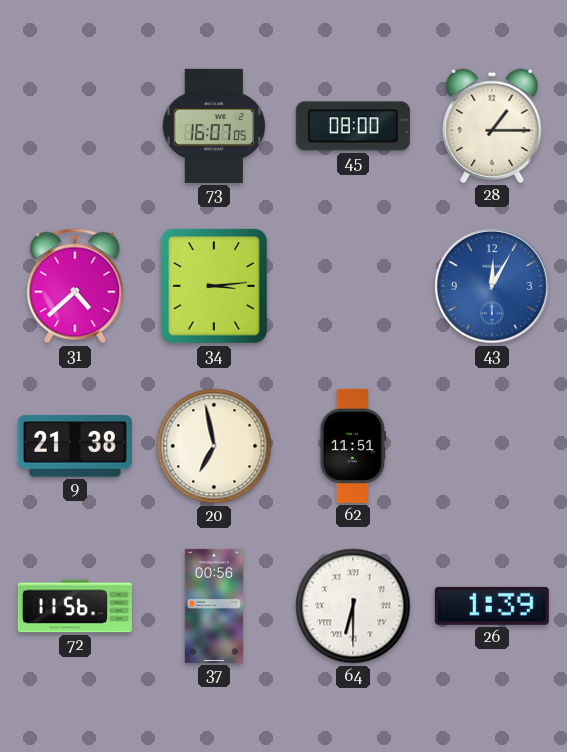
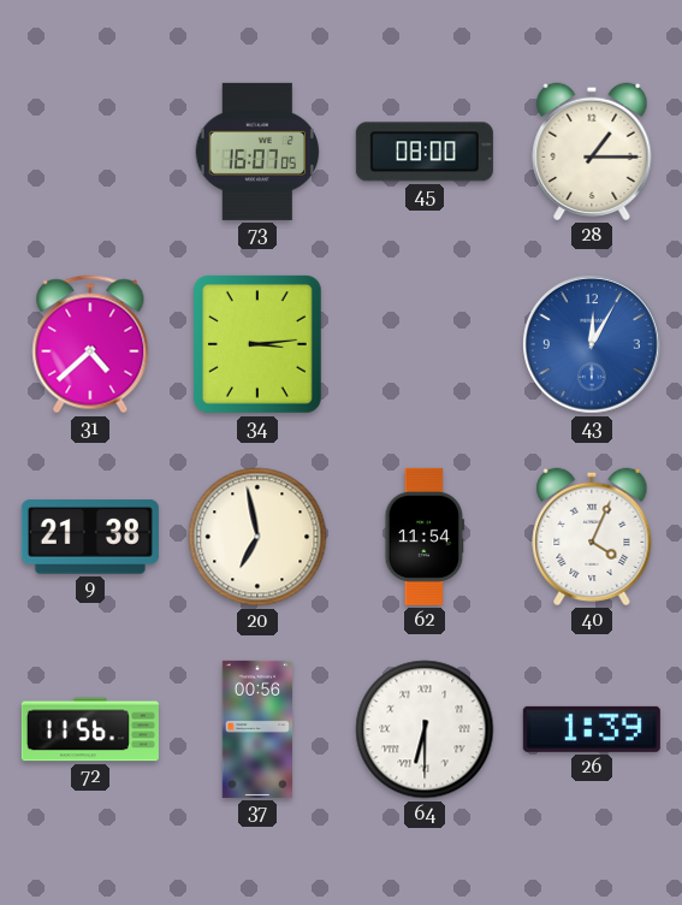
62: 11:51 -> 11:54
40: none -> 4:04
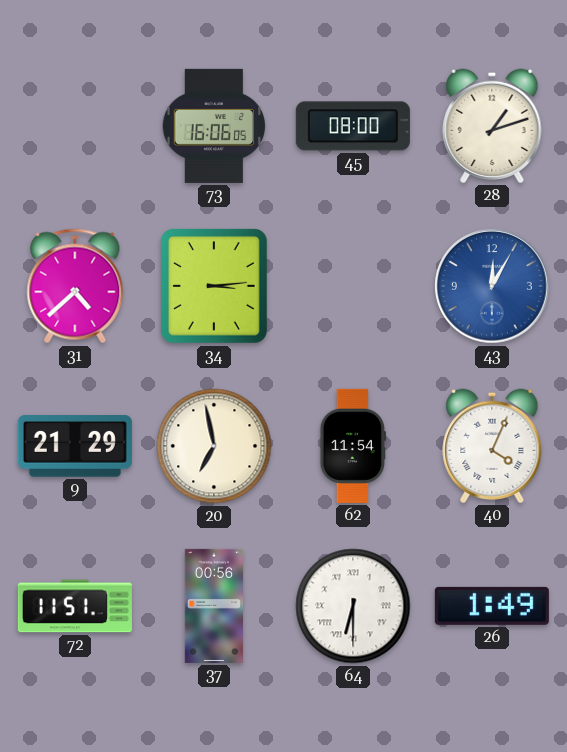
73: 16:07 -> 16:06
28: 1:15 -> 1:12
9: 21:38 -> 21:29
72: 11:56 -> 11:51
26: 1:39 -> 1:49
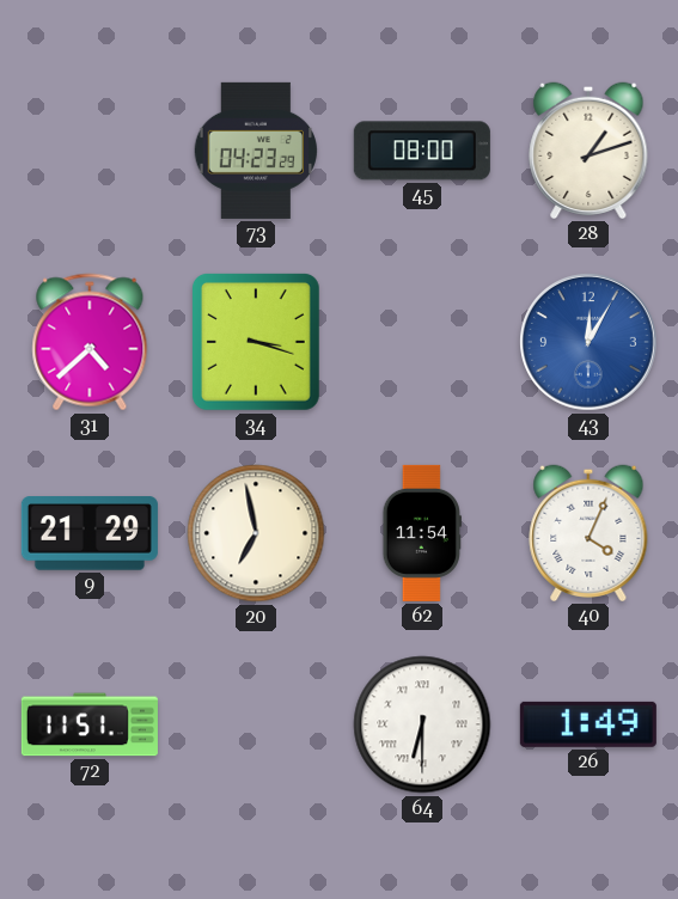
73: 16:06 -> 04:23
34: 3:14 -> 3:18
37: 00:56 -> none
